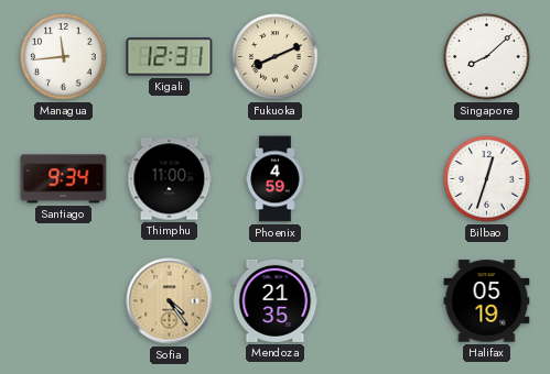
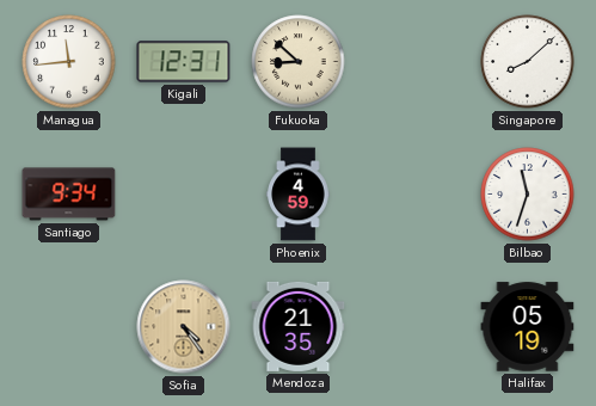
Fukuoka: 8:11 -> 8:52
Thimphu: 11:00 -> none
Bilbao: 12:33 -> 11:33
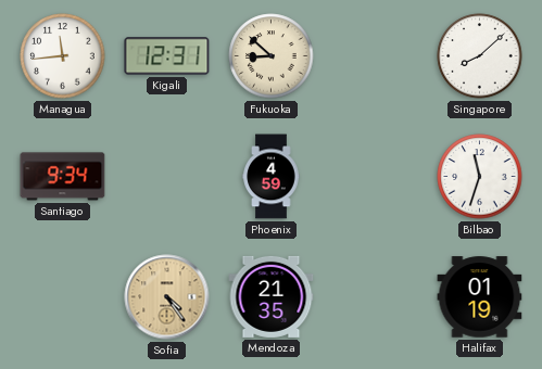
Halifax: 05:19 -> 01:19
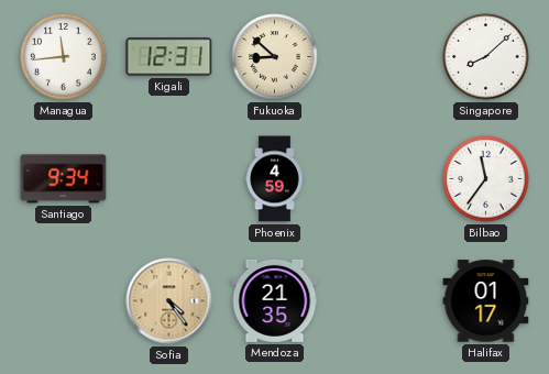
Bilbao: 11:33 -> 11:36
Halifax: 01:19 -> 01:17
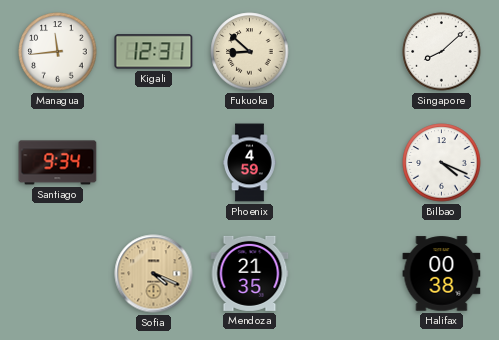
Bilbao: 11:36 -> 4:19
Sofia: 4:24 -> 4:19
Halifax: 01:17 -> 00:38
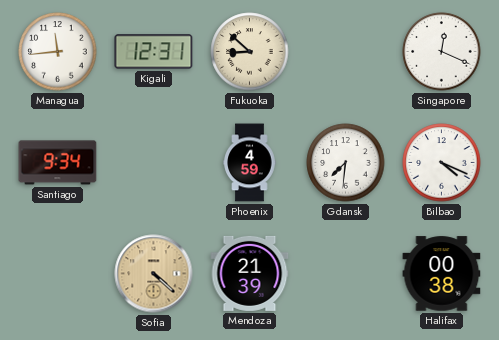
Singapore: 8:08 -> 12:19
Gdansk: none -> 7:31
Sofia: 4:19 -> 4:22
Mendoza: 21:35 -> 21:39
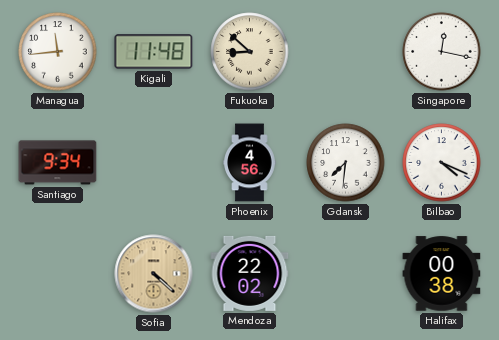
Kigali: 12:31 -> 11:48
Singapore: 12:19 -> 12:17
Phoenix: 4:59 -> 4:56
Mendoza: 21:39 -> 22:02
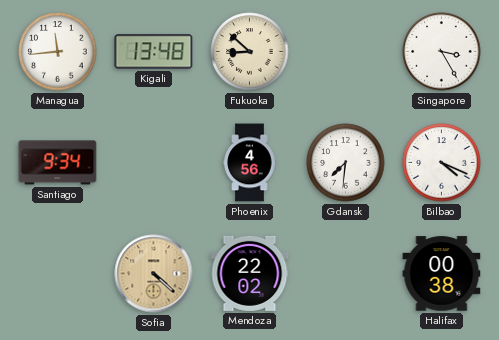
Kigali: 11:48 -> 13:48
Singapore: 12:17 -> 3:25
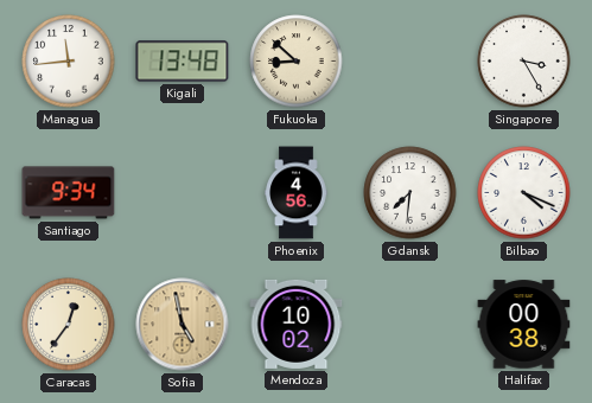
Caracas: none -> 12:36
Sofia: 4:22 -> 4:58
Mendoza: 22:02 -> 10:02
